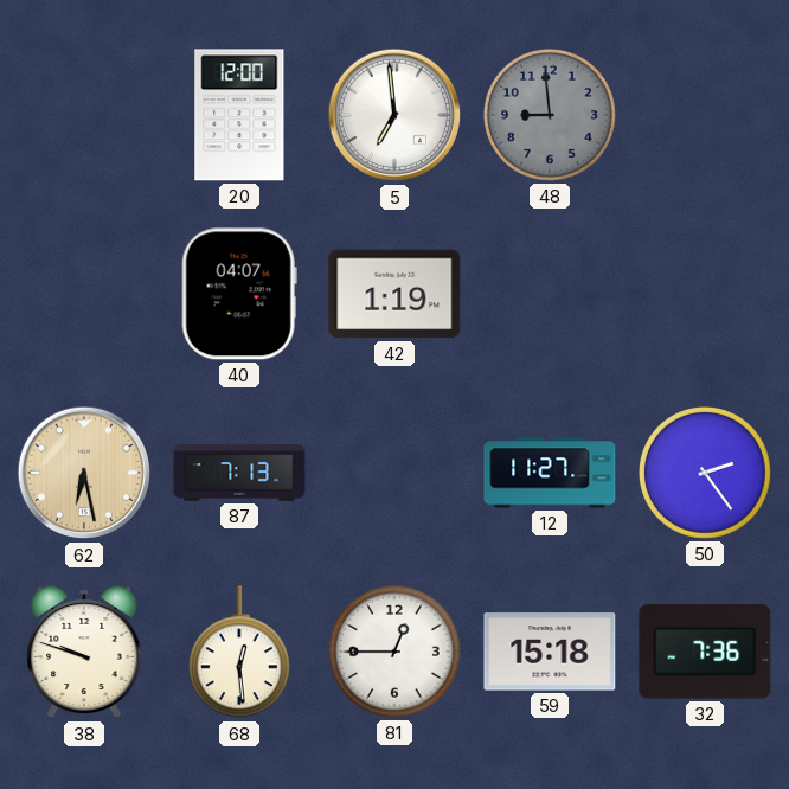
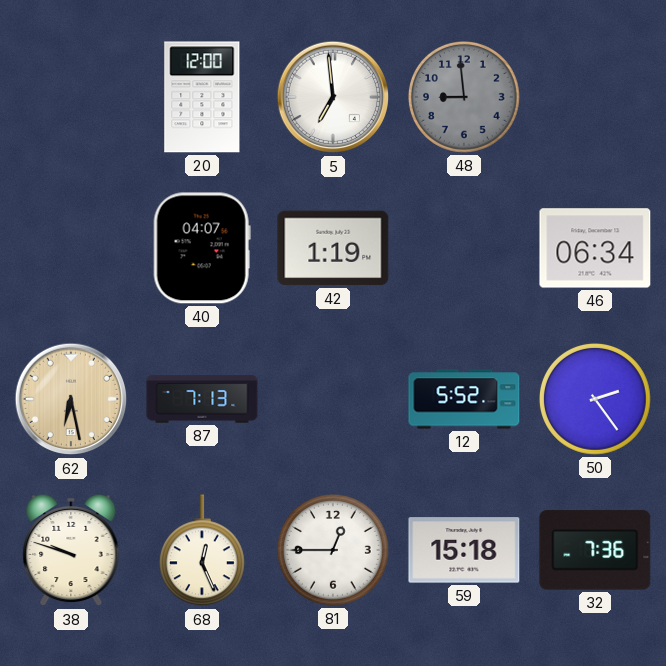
46: none -> 06:34
12: 11:27 -> 5:52
68: 12:29 -> 12:26
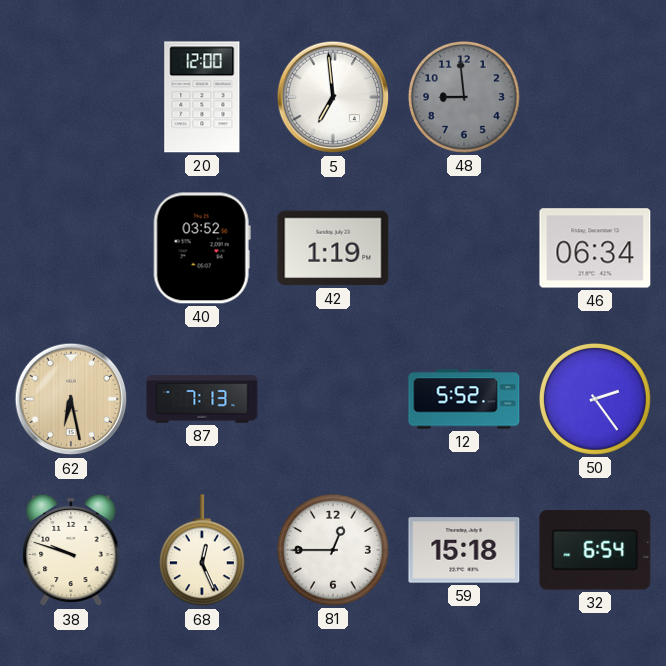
40: 04:07 -> 03:52
32: 7:36 -> 6:54
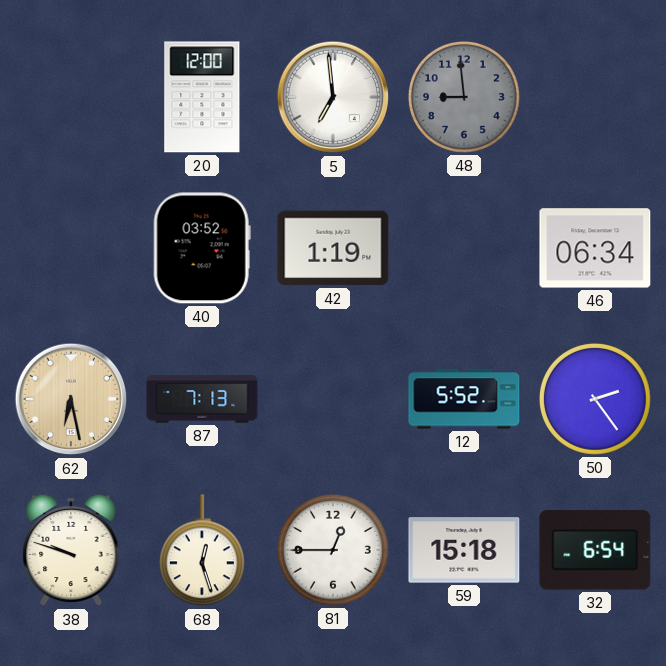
68: 12:26 -> 12:27
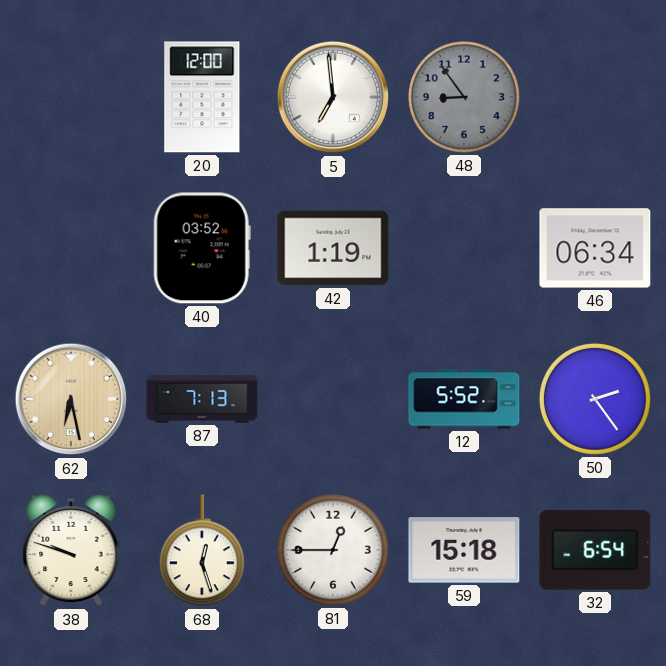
48: 8:59 -> 8:54
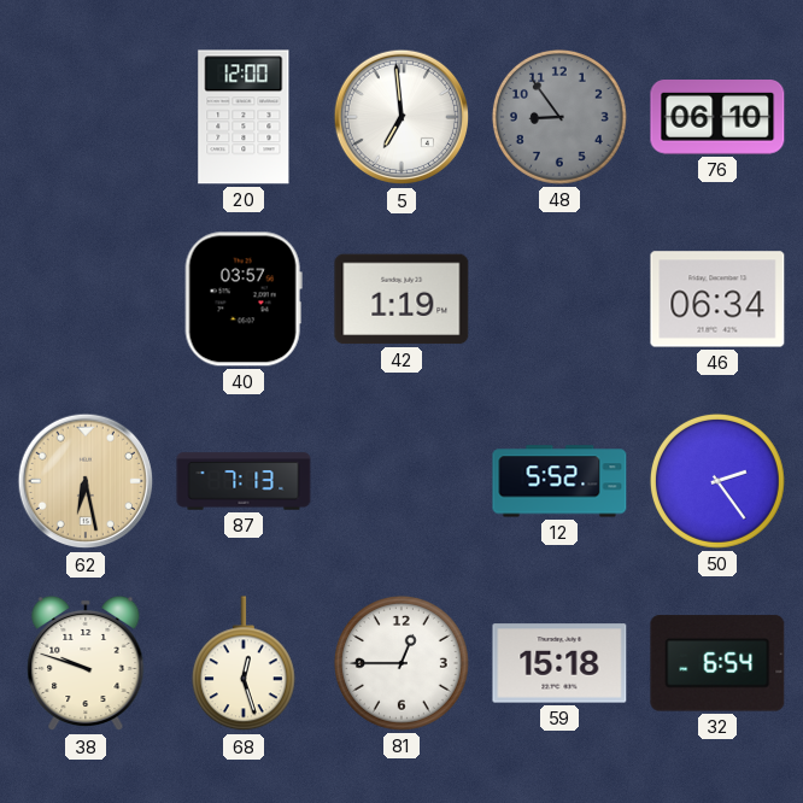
76: none -> 06:10
40: 03:52 -> 03:57
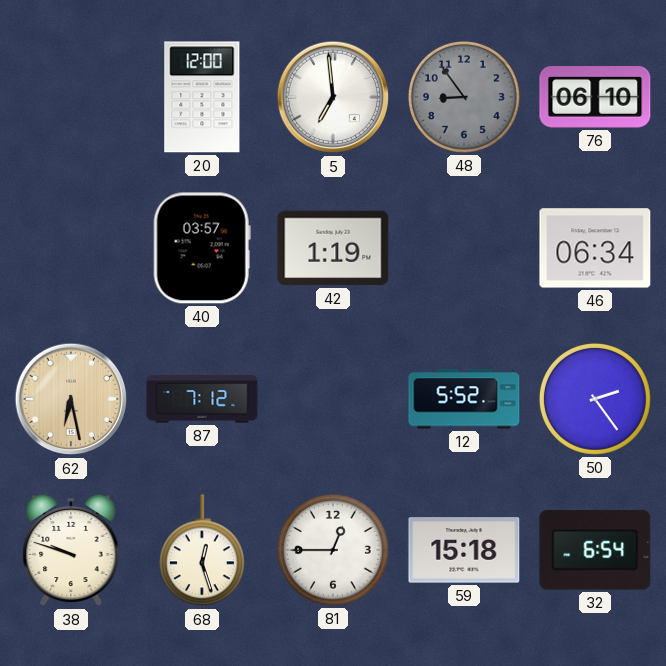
87: 7:13 -> 7:12
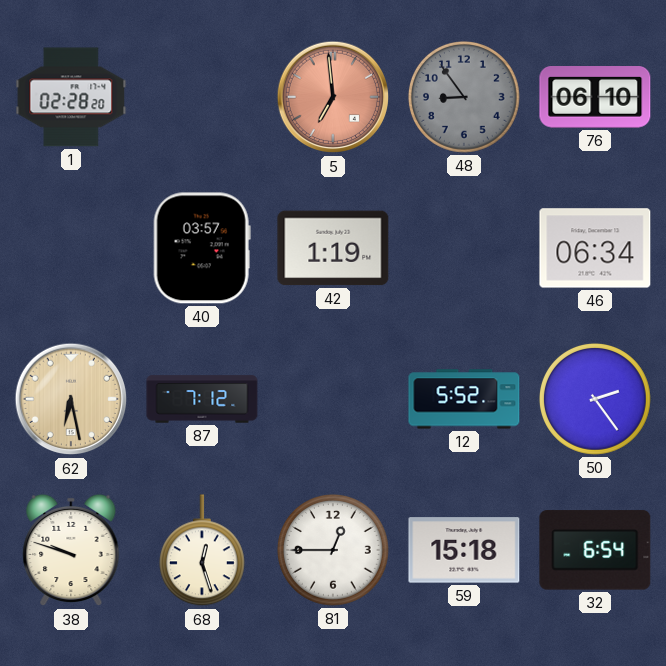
1: none -> 02:28
20: 12:00 -> none
5 dial: white -> salmon
